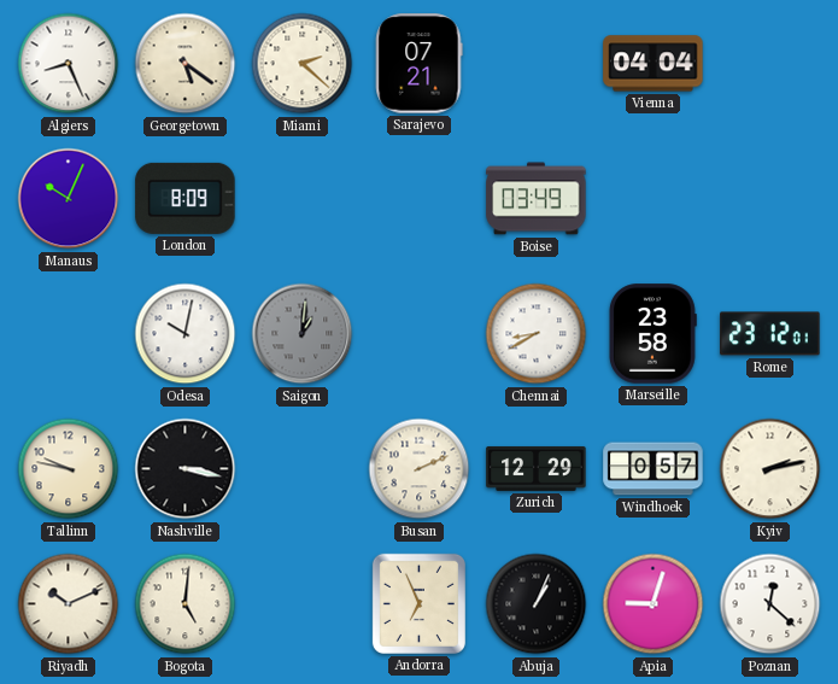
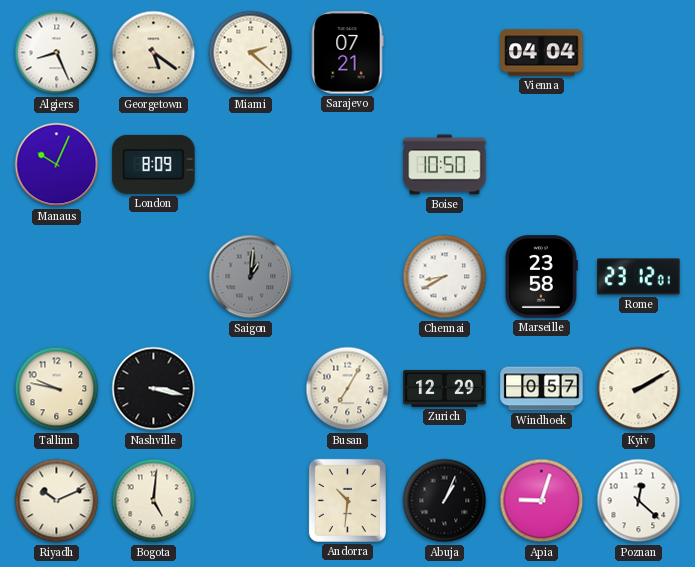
Boise: 03:49 -> 10:50
Odesa: 10:02 -> none
Busan: 2:11 -> 7:05
Kyiv: 2:13 -> 2:10
Andorra: 6:56 -> 10:31
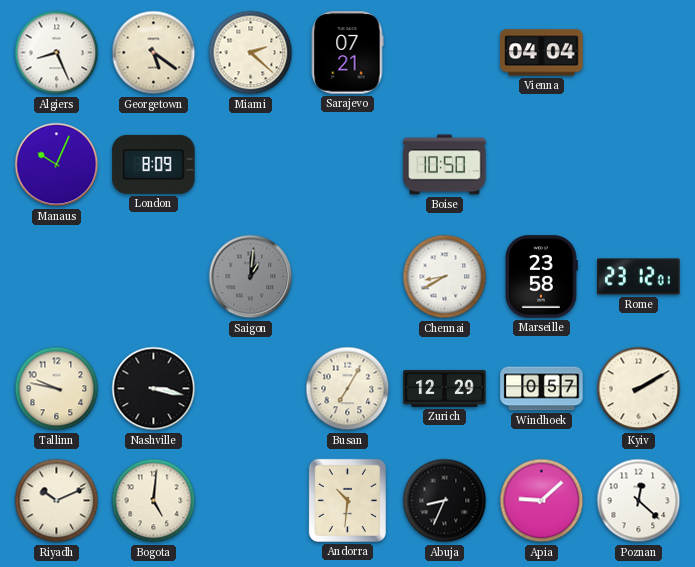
Abuja: 1:04 -> 8:34
Apia: 9:03 -> 9:08
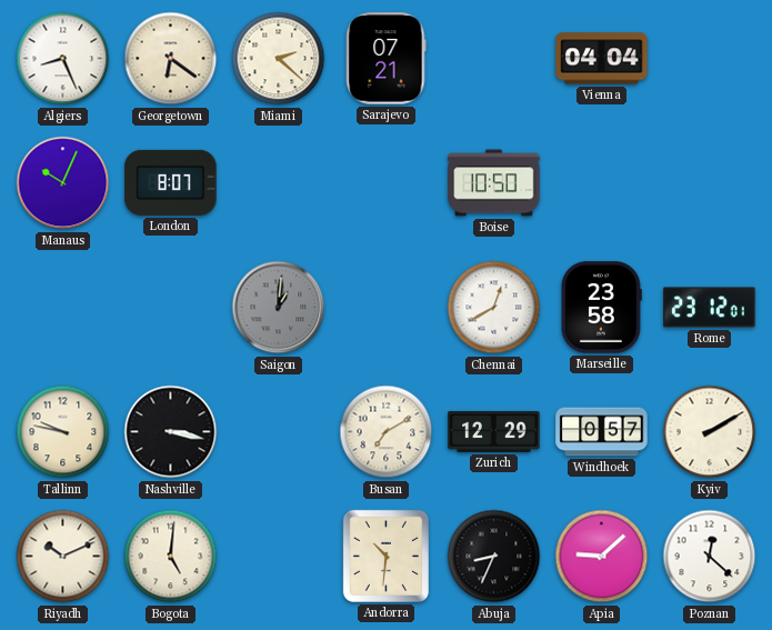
Georgetown: 5:21 -> 6:21
London: 8:09 -> 8:07
Chennai: 8:40 -> 12:40
Busan: 7:05 -> 7:10
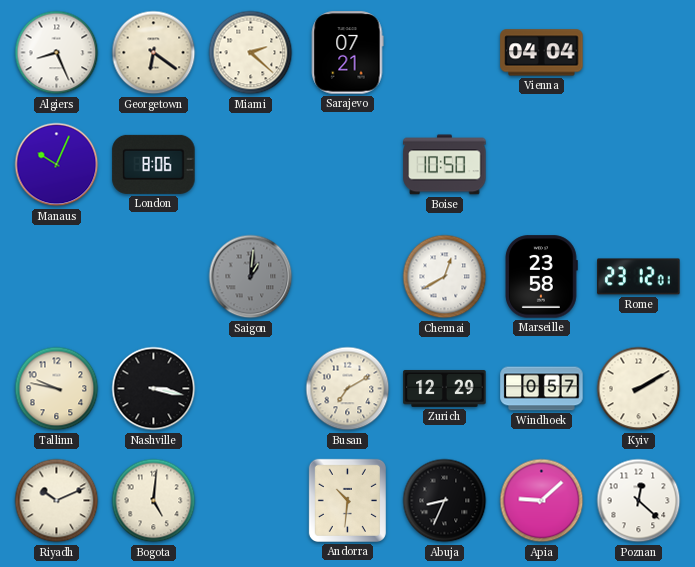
London: 8:07 -> 8:06
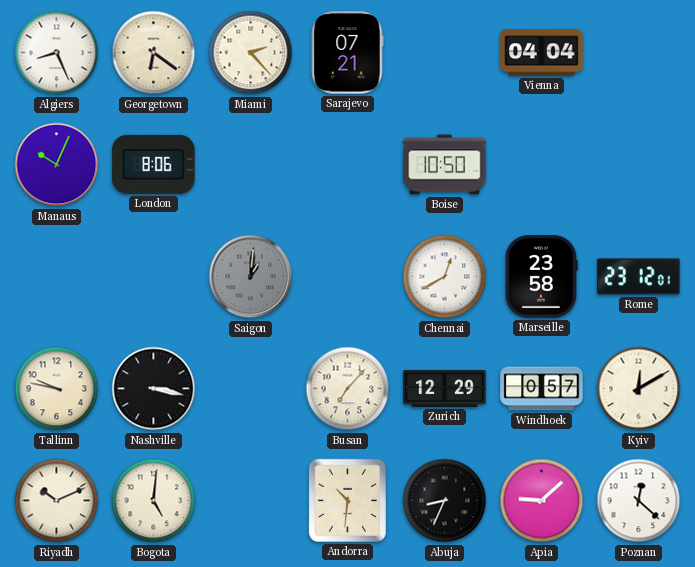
Miami: 2:22 -> 2:23
Busan: 7:10 -> 7:07
Kyiv: 2:10 -> 12:10
